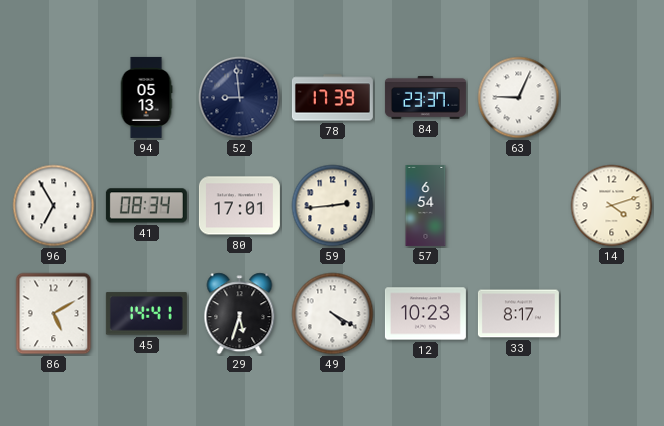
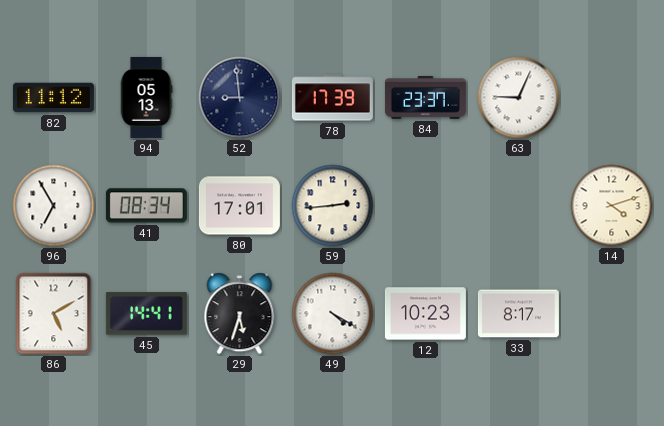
82: none -> 11:12
57: 6:54 -> none
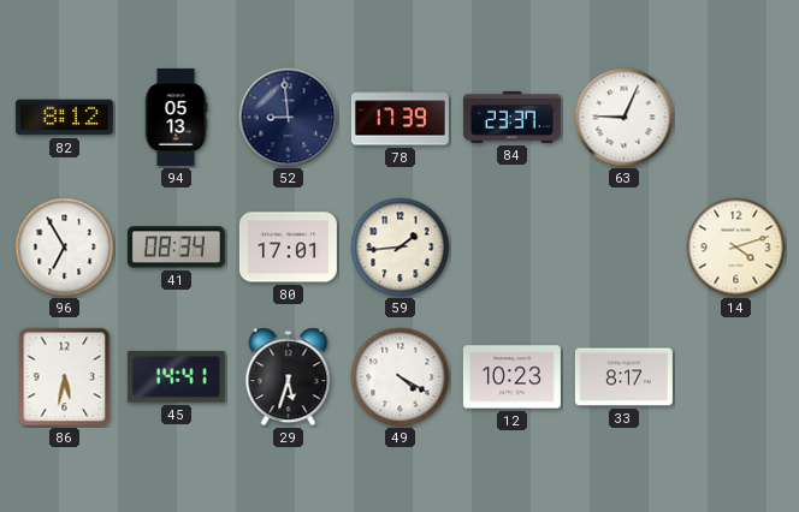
82: 11:12 -> 8:12
59: 2:44 -> 1:44
86: 5:10 -> 5:32
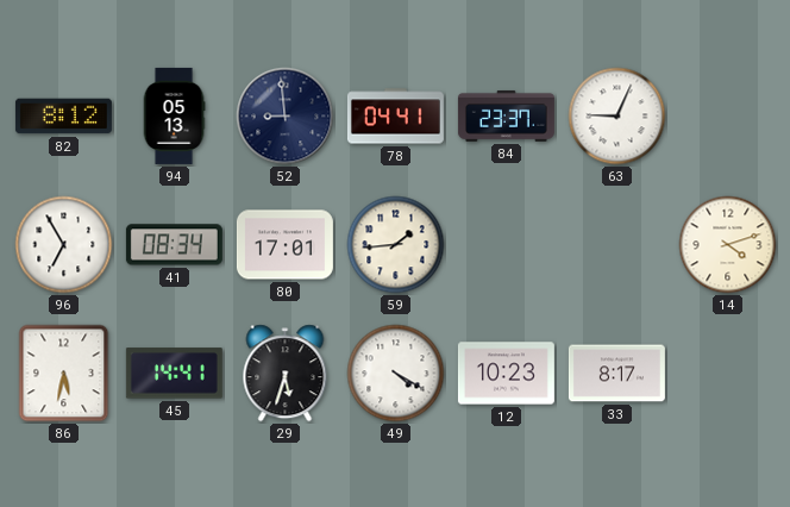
78: 17:39 -> 04:41
